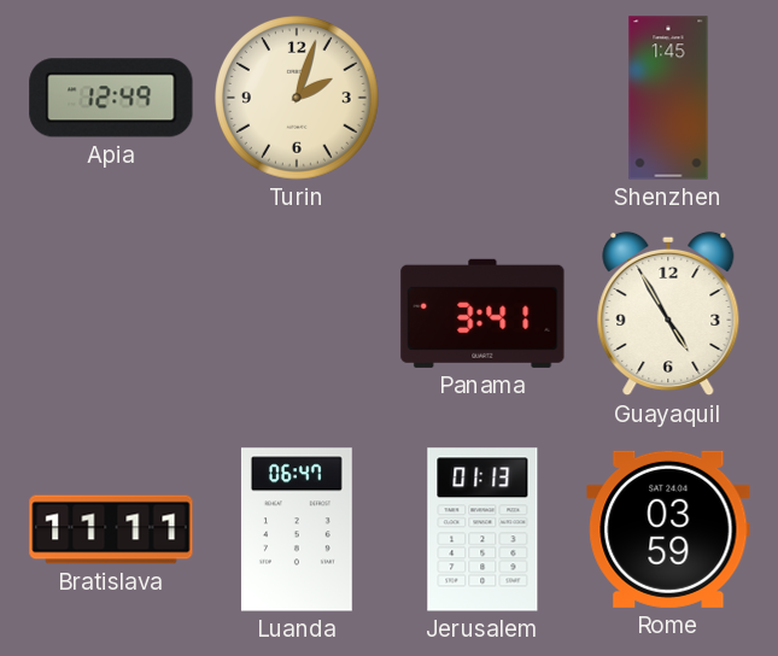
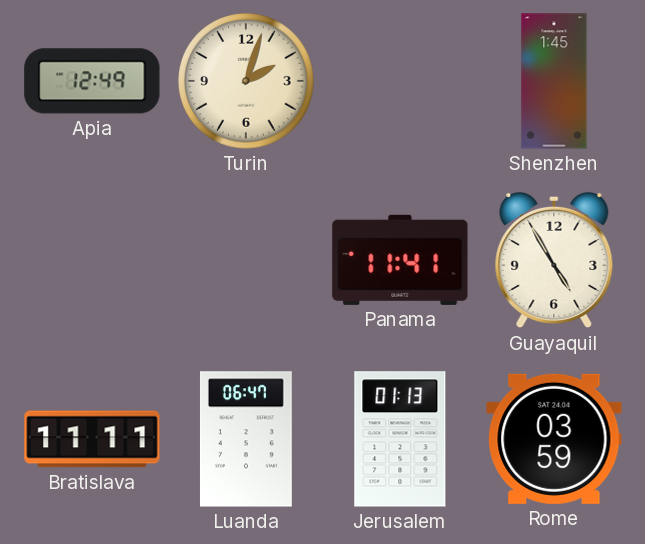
Panama: 3:41 -> 11:41
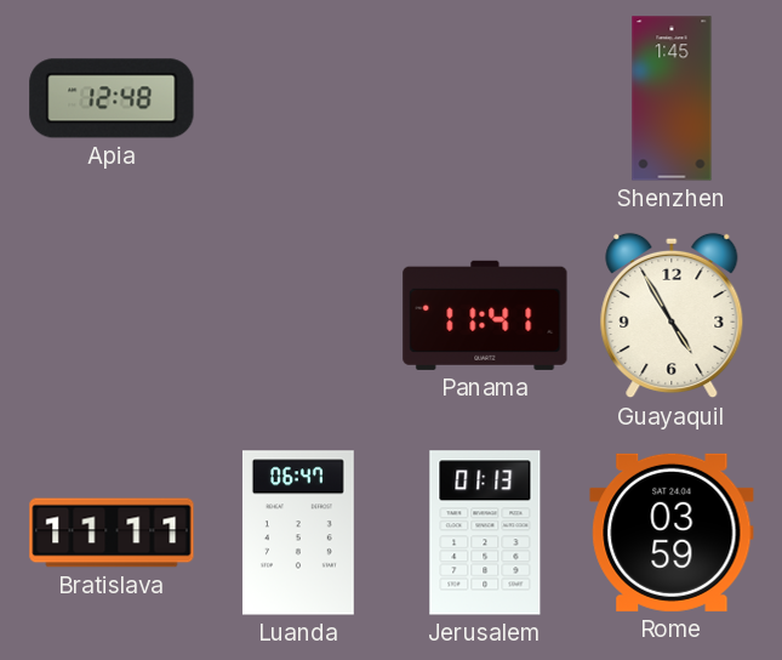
Apia: 12:49 -> 12:48
Turin: 2:03 -> none
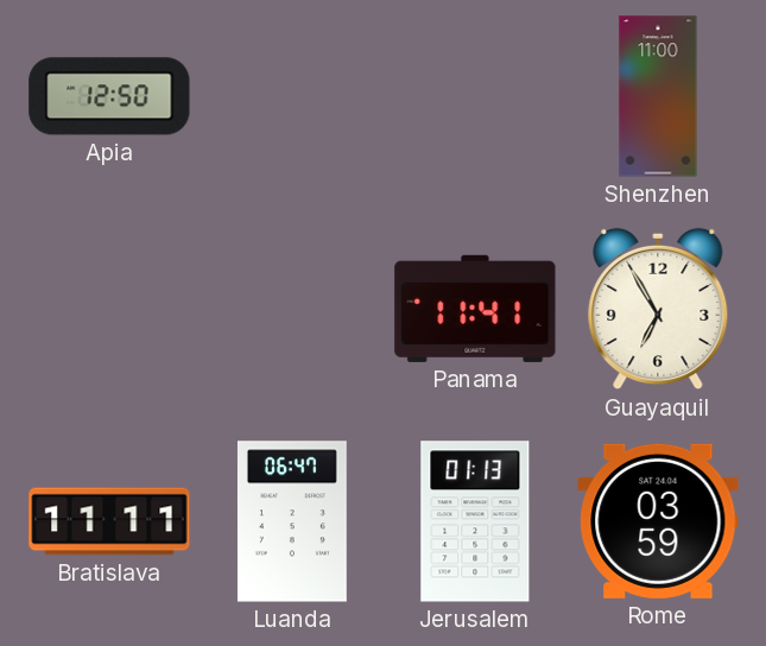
Apia: 12:48 -> 12:50
Shenzhen: 1:45 -> 11:00
Guayaquil: 4:55 -> 6:55
